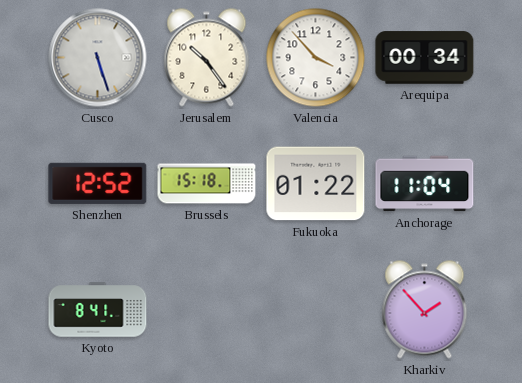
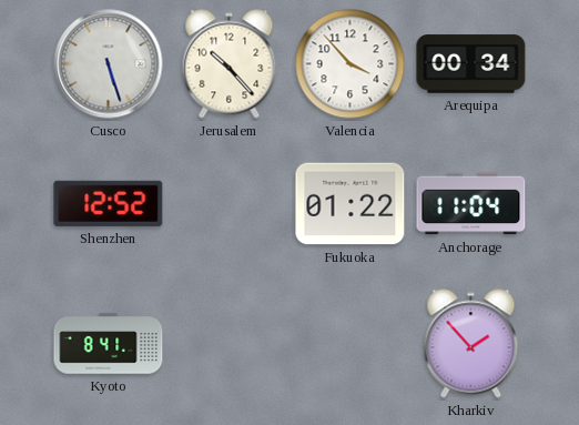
Jerusalem: 10:24 -> 10:23
Brussels: 15:18 -> none
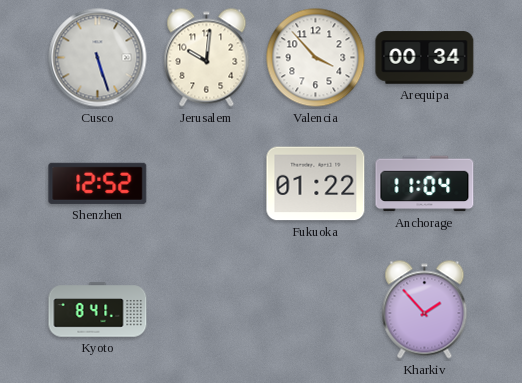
Jerusalem: 10:23 -> 10:01
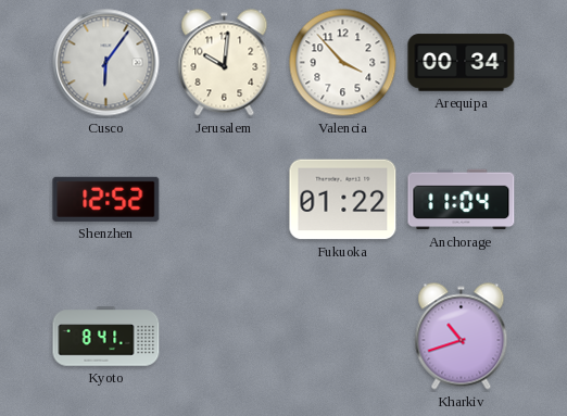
Cusco: 5:27 -> 6:06
Kharkiv: 1:53 -> 10:42
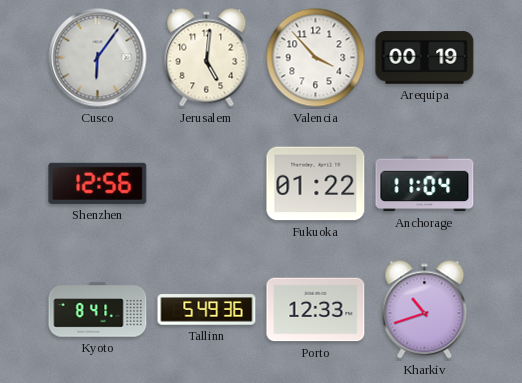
Jerusalem: 10:01 -> 5:01
Arequipa: 00:34 -> 00:19
Shenzhen: 12:52 -> 12:56
Tallinn: none -> 5:49
Porto: none -> 12:33
